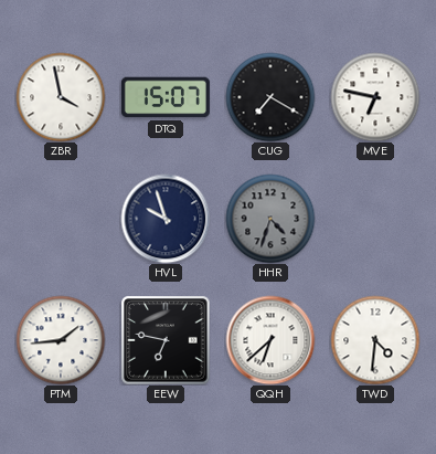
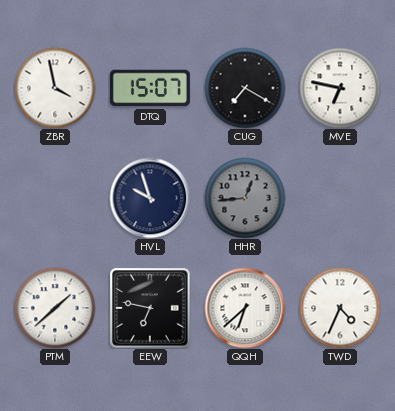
HHR: 4:33 -> 12:44
PTM: 1:44 -> 1:38
TWD: 4:31 -> 4:34
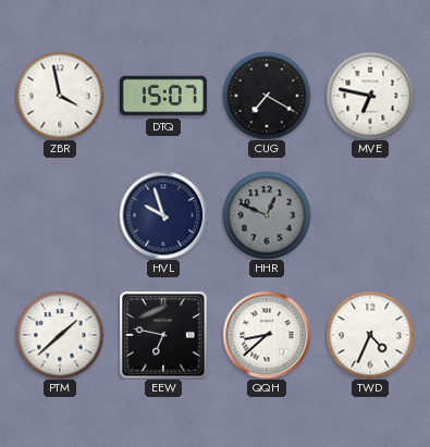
HHR: 12:44 -> 12:49
QQH: 6:38 -> 8:38
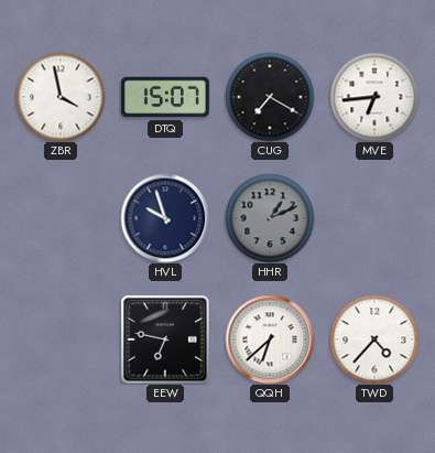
MVE: 6:47 -> 6:44
HHR: 12:49 -> 1:11
PTM: 1:38 -> none
QQH: 8:38 -> 6:38
TWD: 4:34 -> 4:37
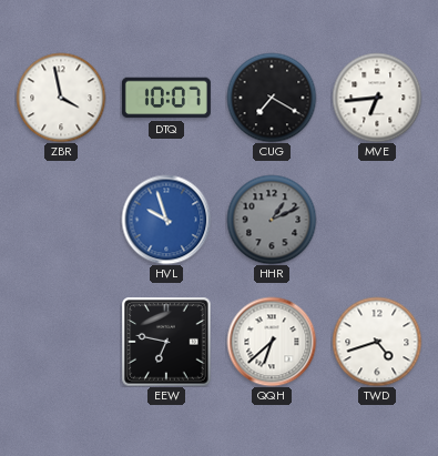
DTQ: 15:07 -> 10:07
HVL dial: navy -> blue
TWD: 4:37 -> 4:42
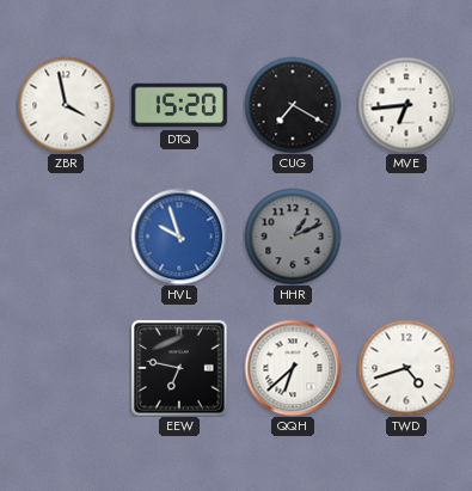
DTQ: 10:07 -> 15:20
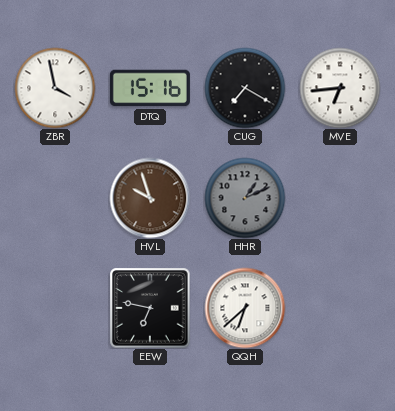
DTQ: 15:20 -> 15:16
HVL dial: blue -> brown
TWD: 4:42 -> none
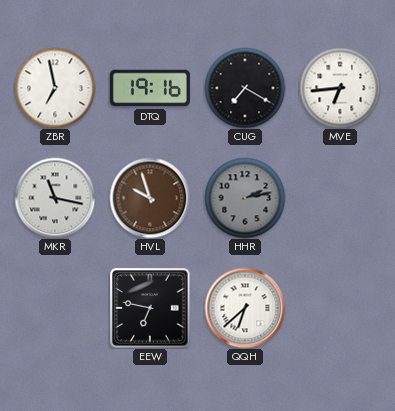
ZBR: 3:58 -> 6:58
DTQ: 15:16 -> 19:16
MKR: none -> 11:17
HHR: 1:11 -> 2:13
